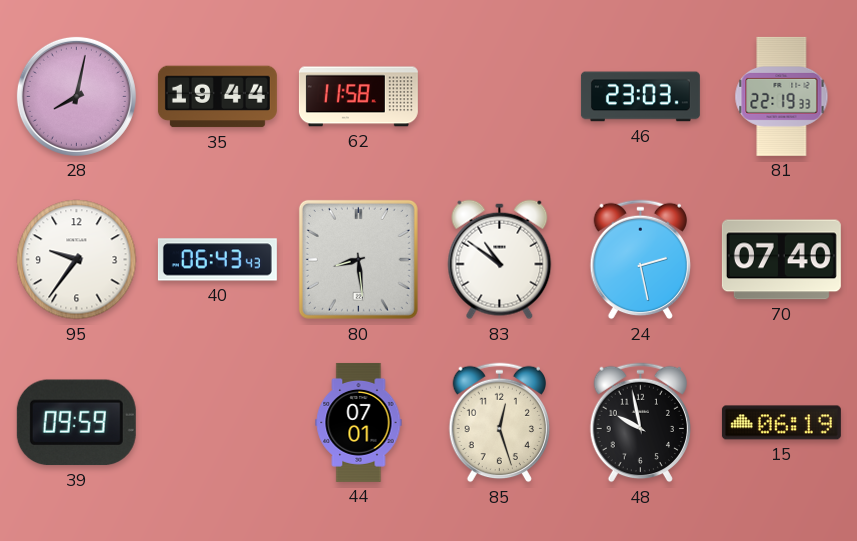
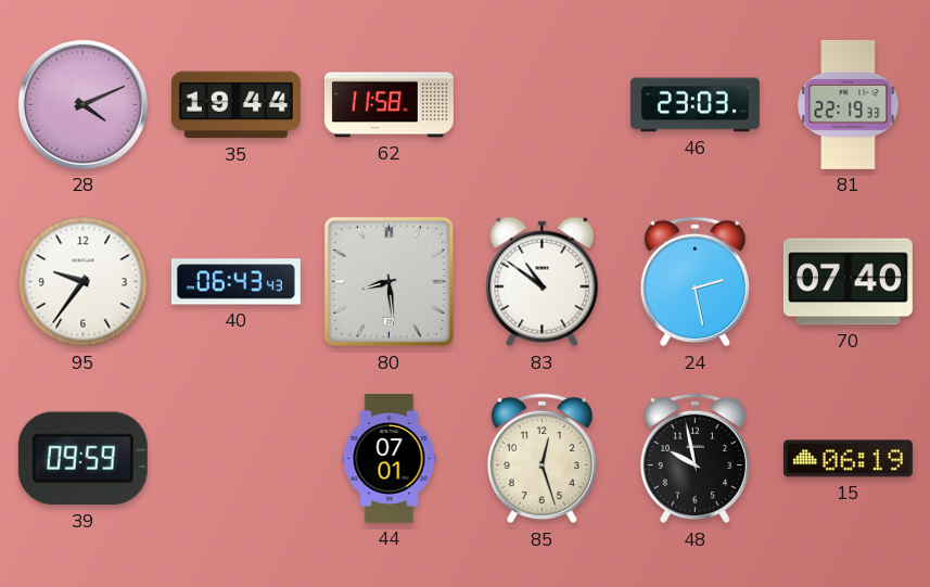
28: 8:02 -> 4:11
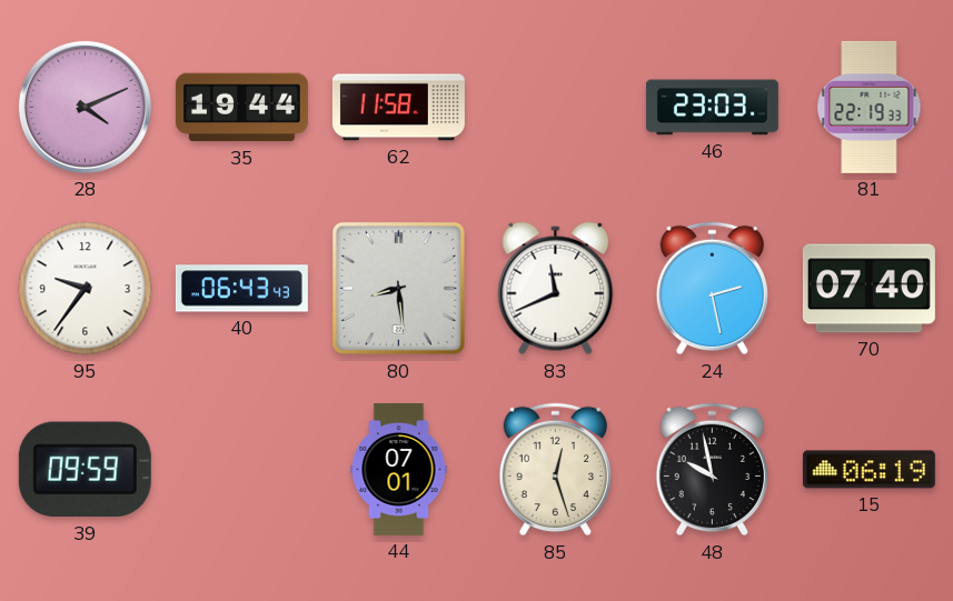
83: 10:51 -> 11:41
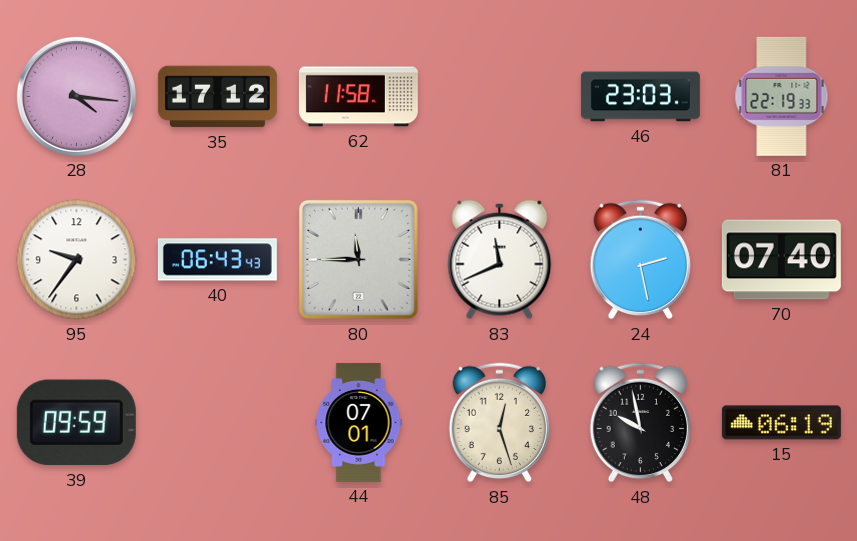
28: 4:11 -> 4:16
35: 19:44 -> 17:12
80: 8:29 -> 11:45
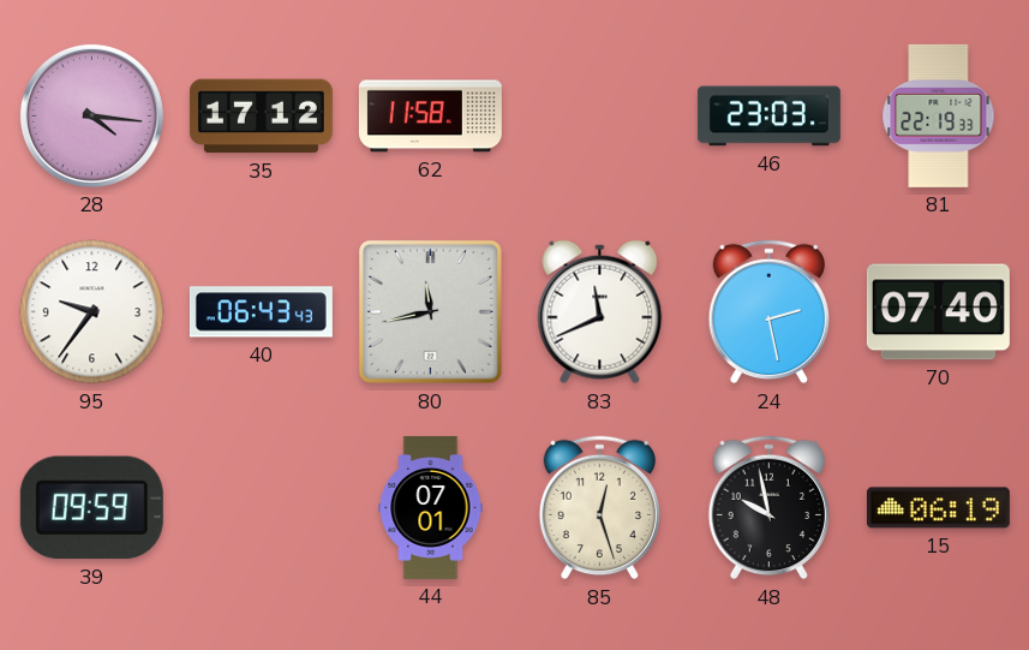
80: 11:45 -> 11:43
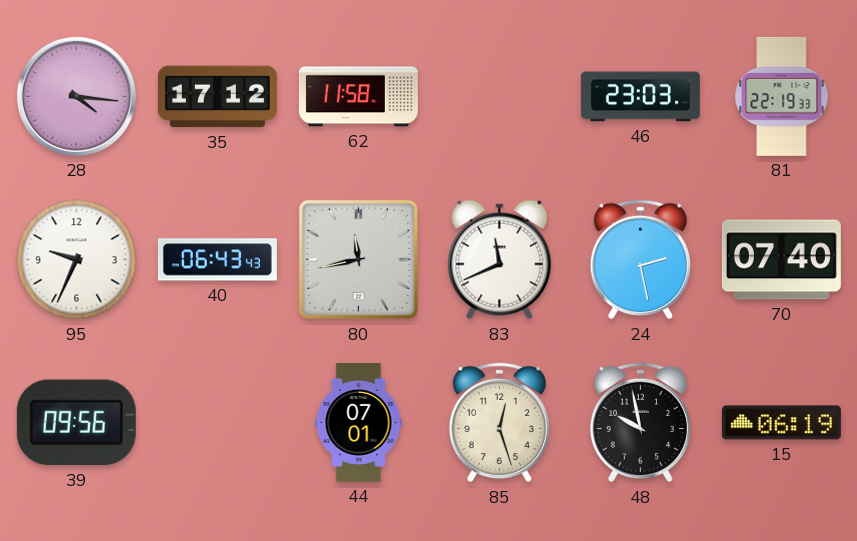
95: 9:36 -> 9:34
39: 09:59 -> 09:56
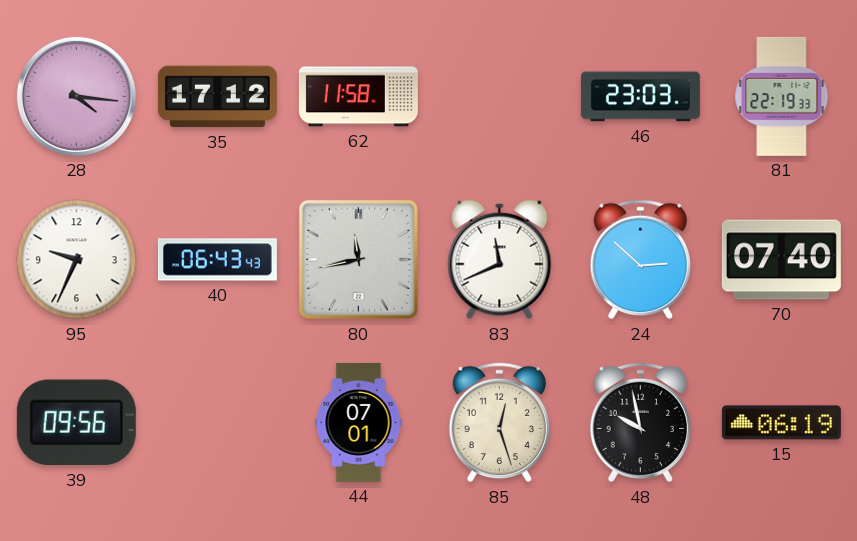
24: 2:28 -> 2:52
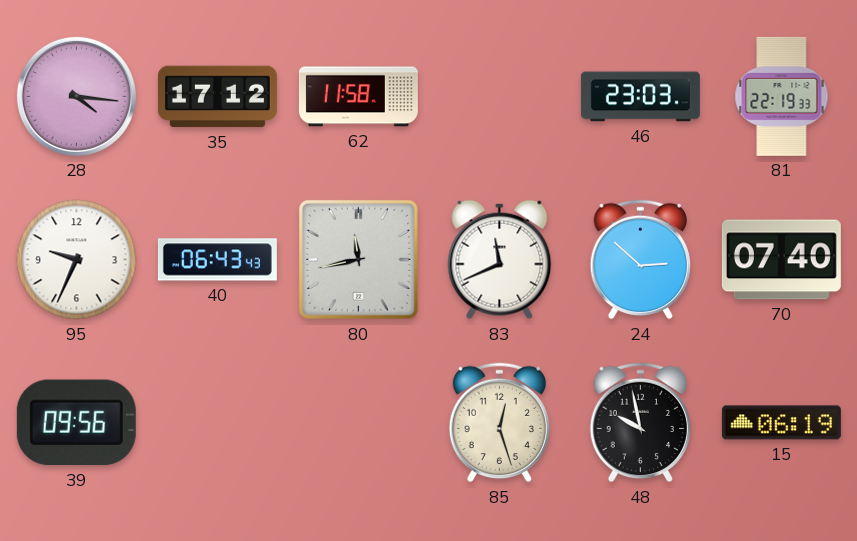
44: 07:01 -> none
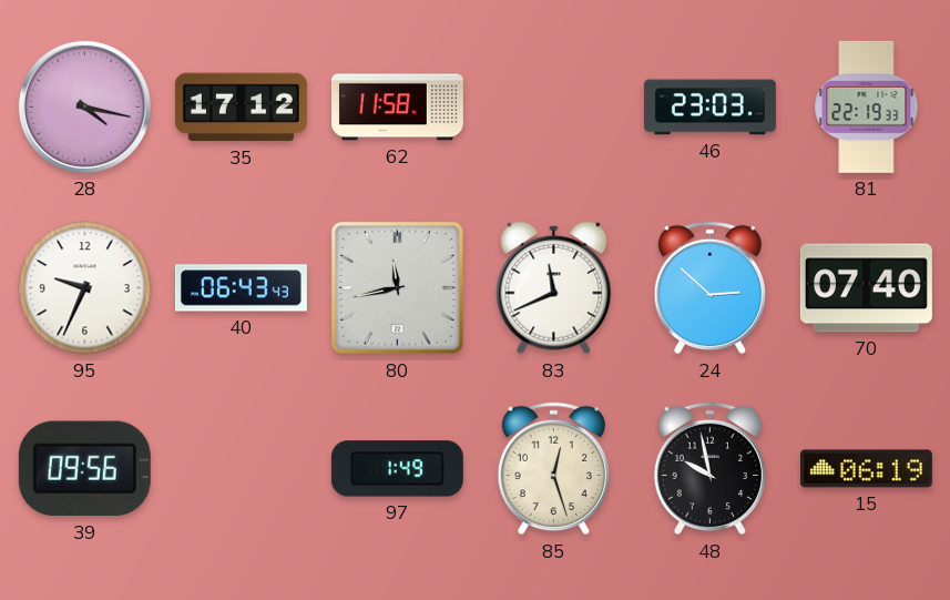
28: 4:16 -> 4:17
97: none -> 1:49
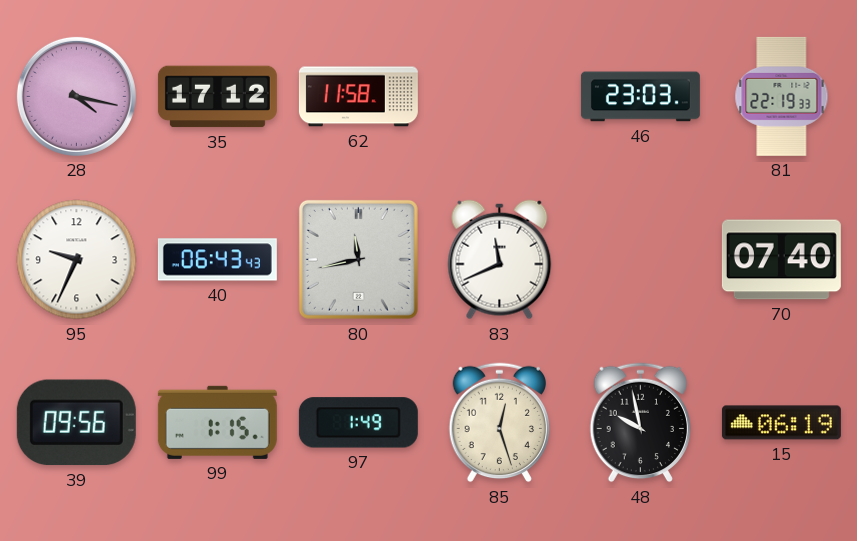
24: 2:52 -> none
99: none -> 1:15
